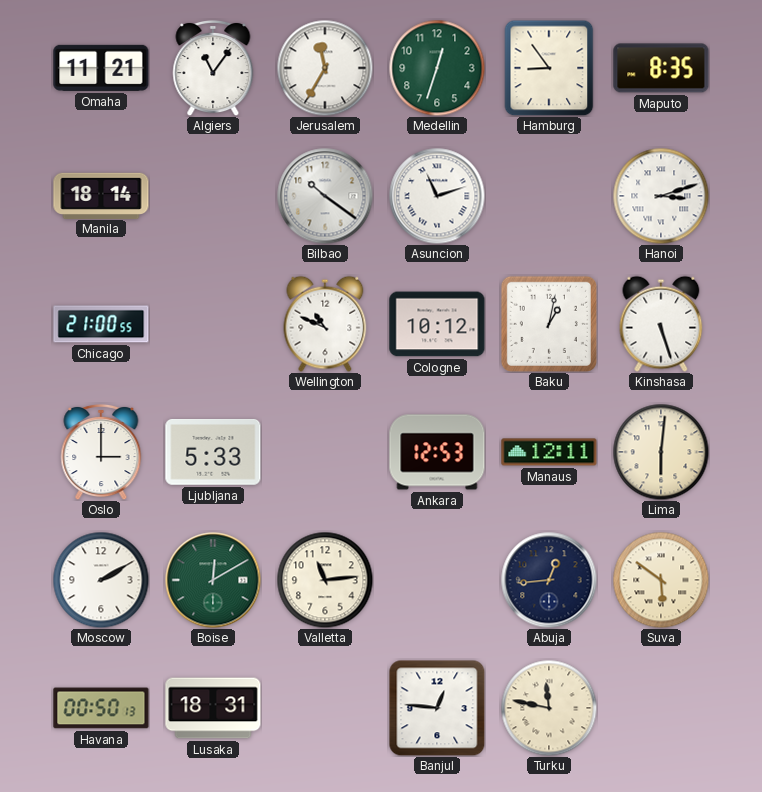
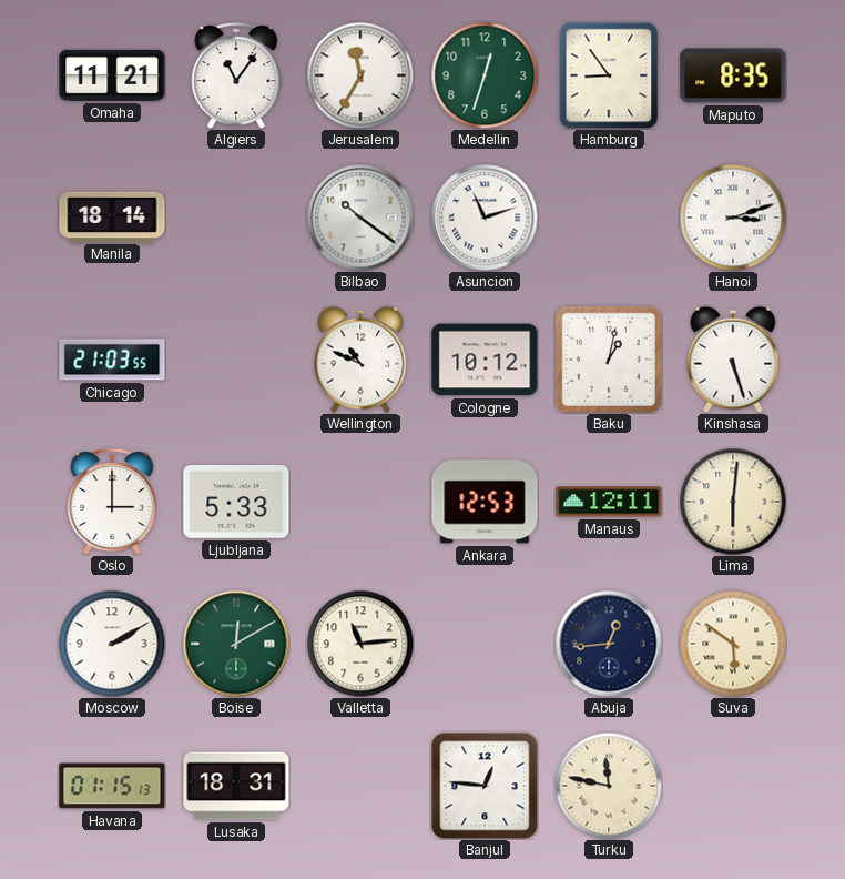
Chicago: 21:00 -> 21:03
Havana: 00:50 -> 01:15
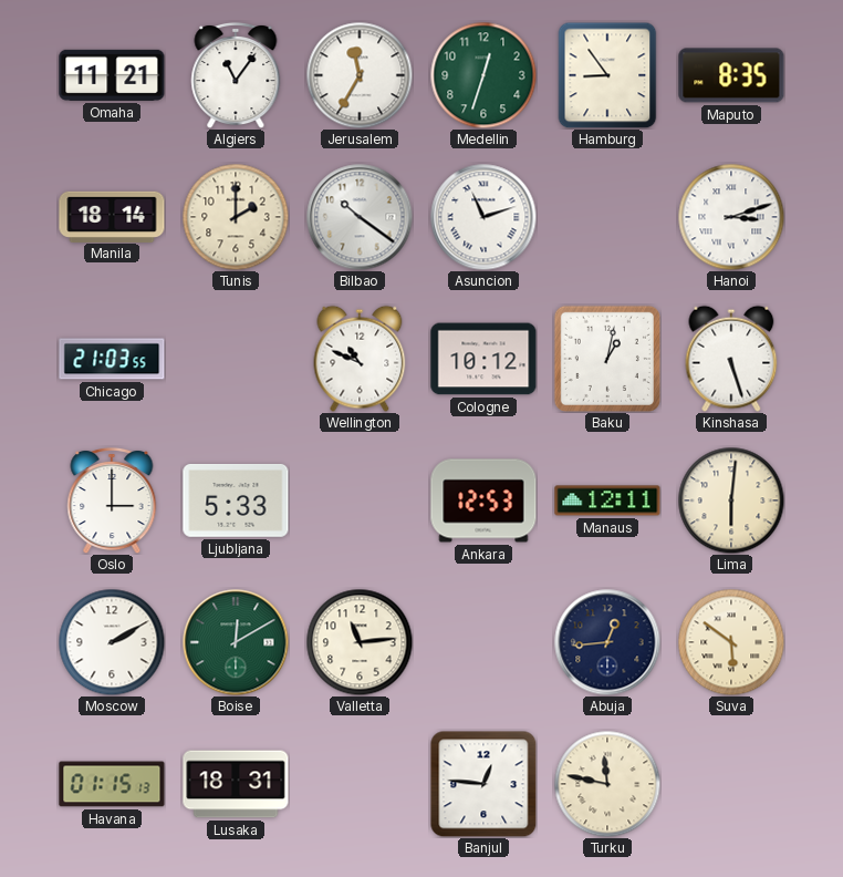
Tunis: none -> 2:00
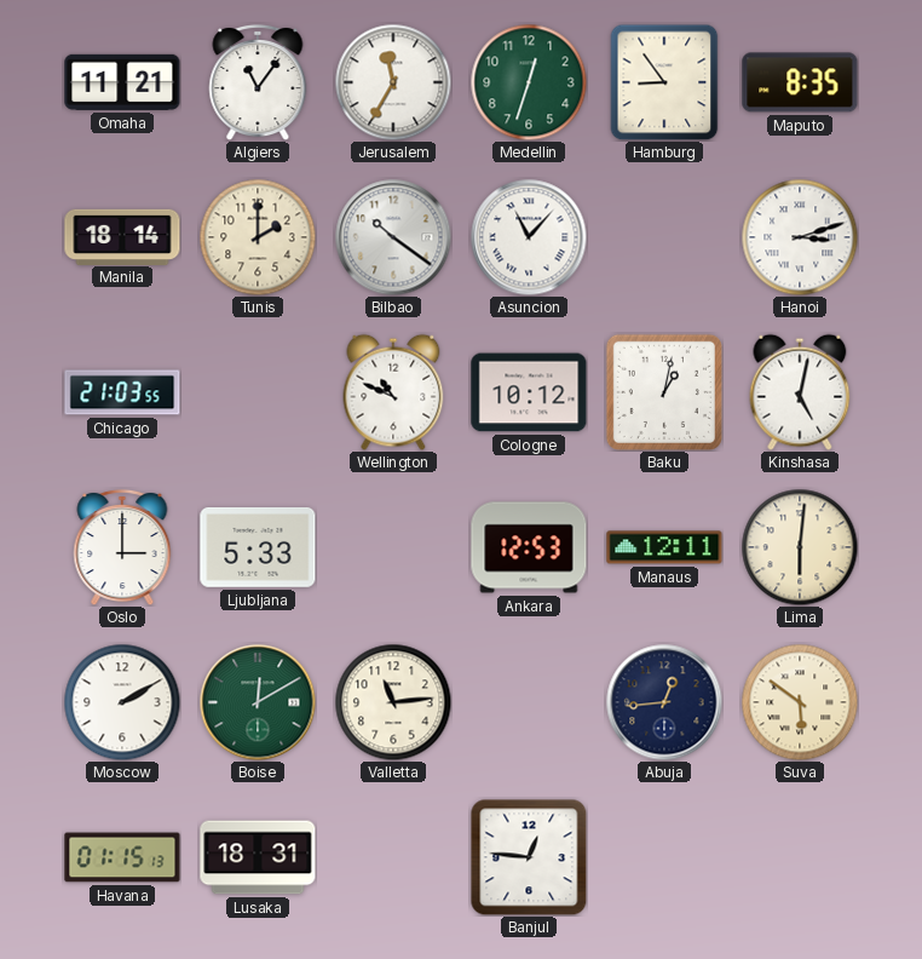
Asuncion: 11:12 -> 11:07
Kinshasa: 5:27 -> 5:02
Turku: 11:47 -> none
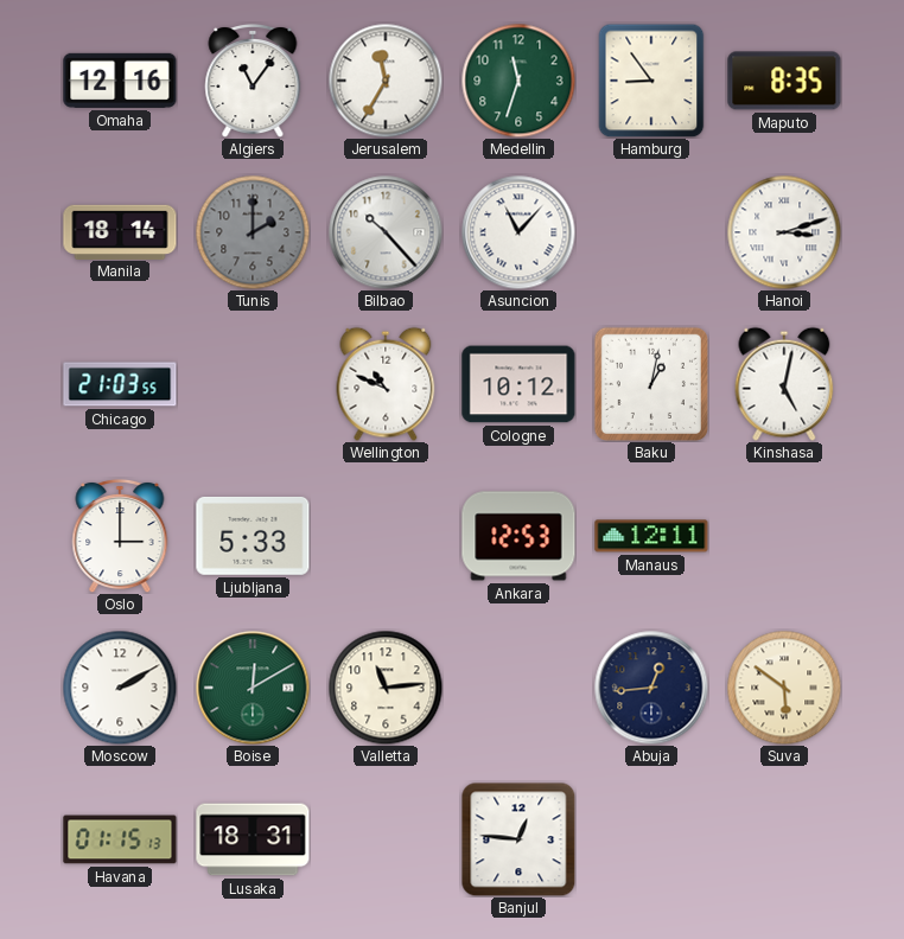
Omaha: 11:21 -> 12:16
Medellin: 12:33 -> 11:33
Tunis dial: cream -> grey
Bilbao: 10:21 -> 10:23
Lima: 6:01 -> none
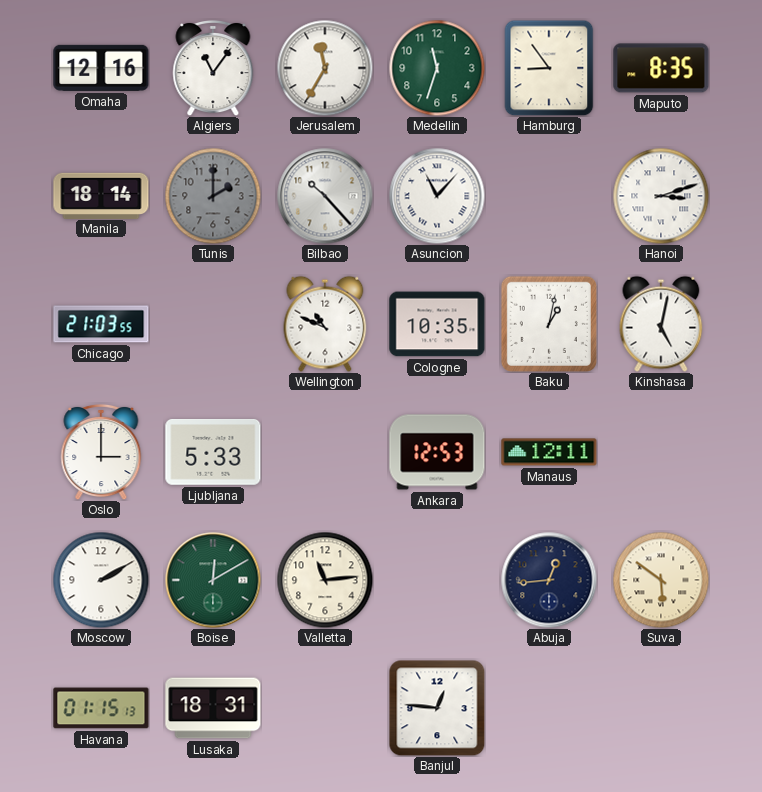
Cologne: 10:12 -> 10:35
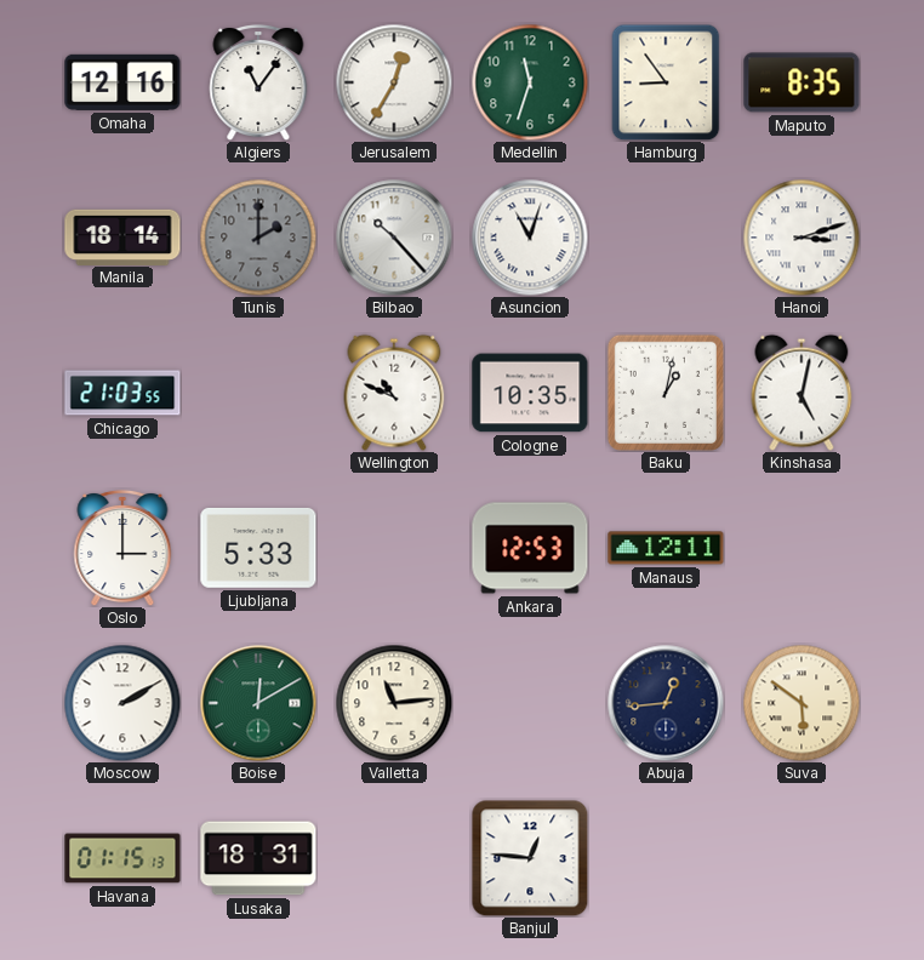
Jerusalem: 11:35 -> 12:35
Asuncion: 11:07 -> 11:03
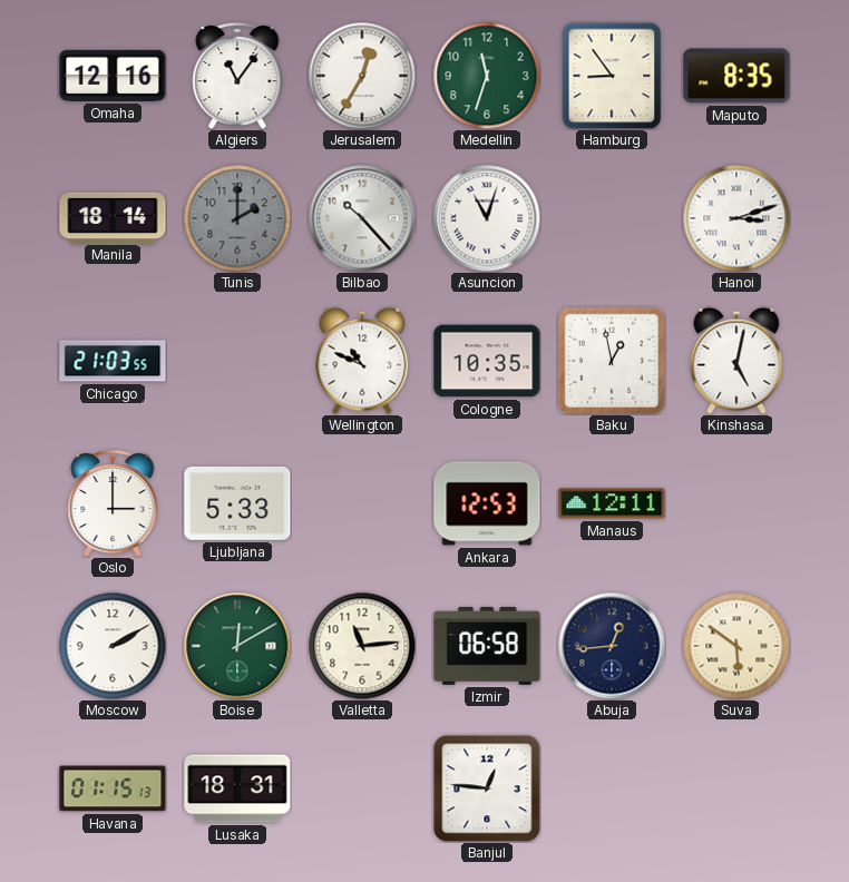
Baku: 1:02 -> 12:58
Izmir: none -> 06:58
